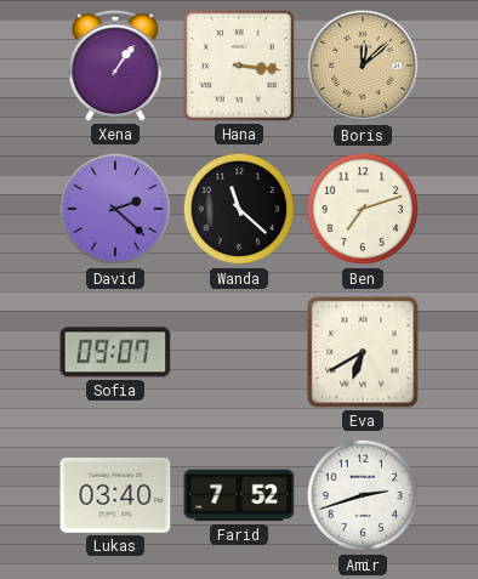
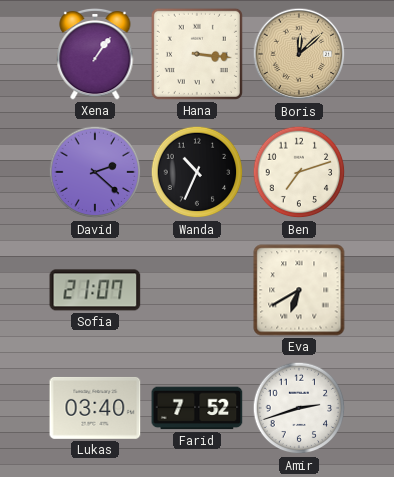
Wanda: 11:22 -> 10:34
Sofia: 09:07 -> 21:07
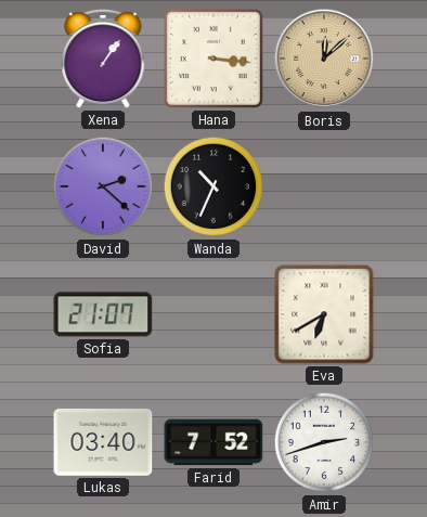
Ben: 7:12 -> none
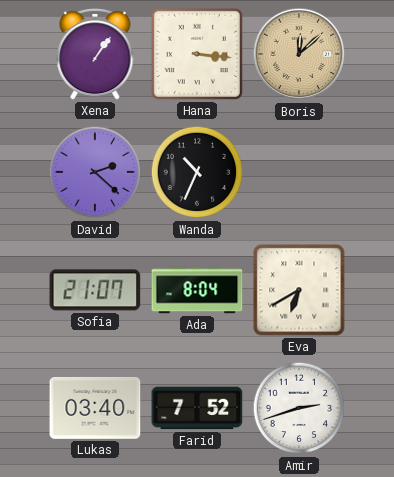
Ada: none -> 8:04
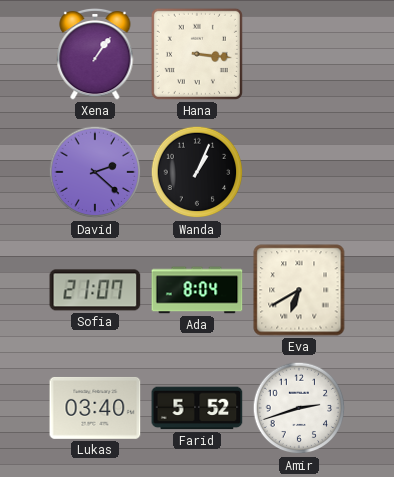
Boris: 12:08 -> none
Wanda: 10:34 -> 1:04
Farid: 7:52 -> 5:52
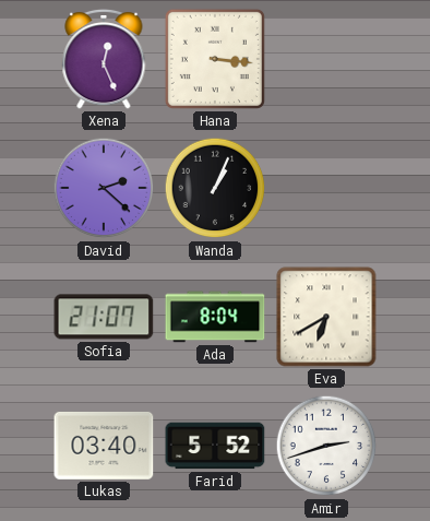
Xena: 1:06 -> 12:26
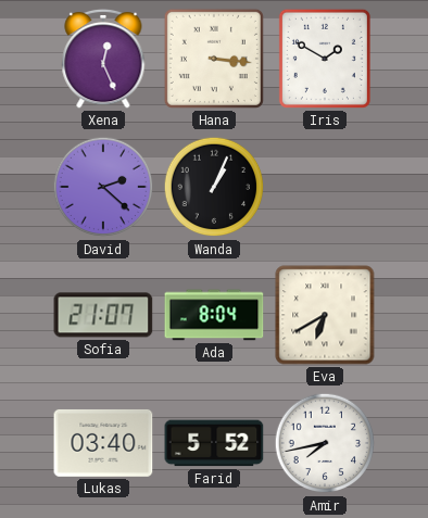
Iris: none -> 1:50
Amir: 2:42 -> 7:43
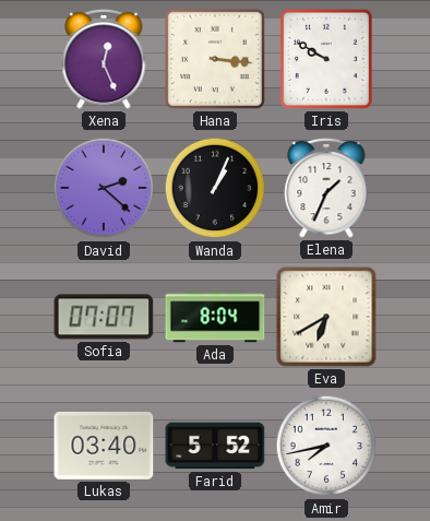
Iris: 1:50 -> 9:50
Elena: none -> 1:34
Sofia: 21:07 -> 07:07
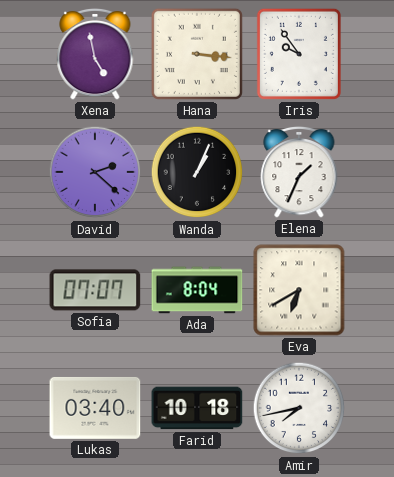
Xena: 12:26 -> 4:58
Iris: 9:50 -> 9:54
Farid: 5:52 -> 10:18
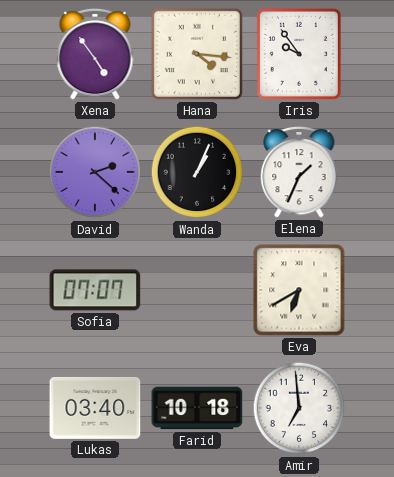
Xena: 4:58 -> 4:54
Hana: 3:16 -> 4:16
Ada: 8:04 -> none
Amir: 7:43 -> 6:59
